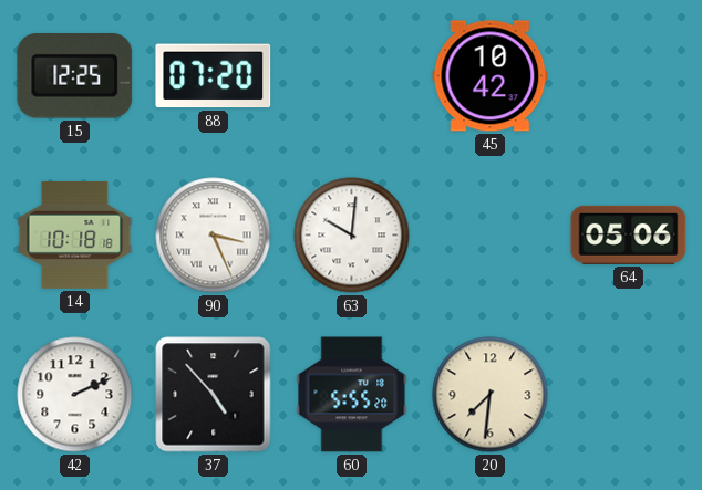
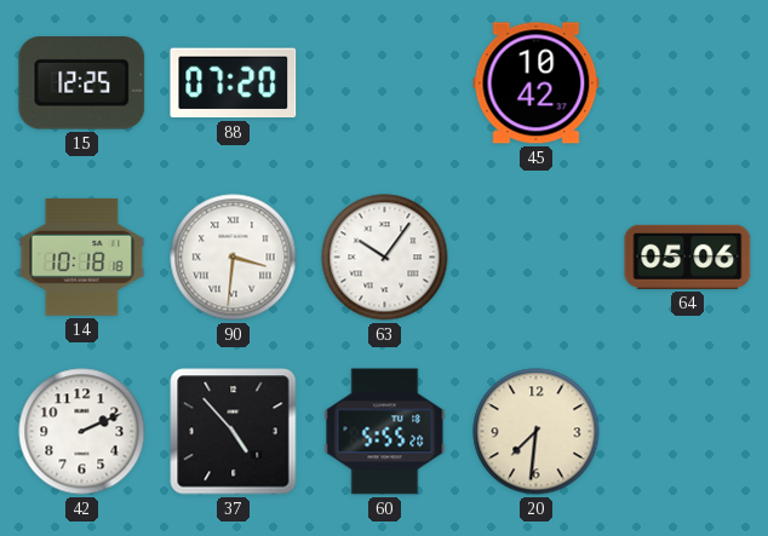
90: 3:26 -> 3:31
63: 10:01 -> 10:06
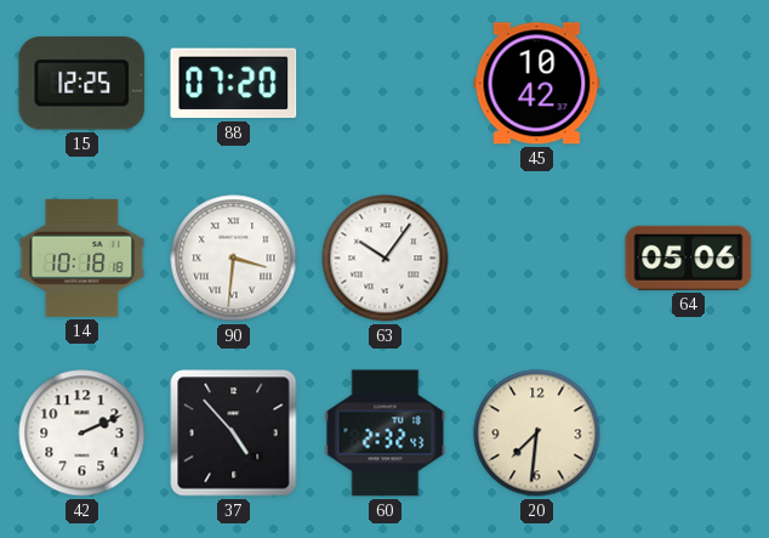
60: 5:55 -> 2:32
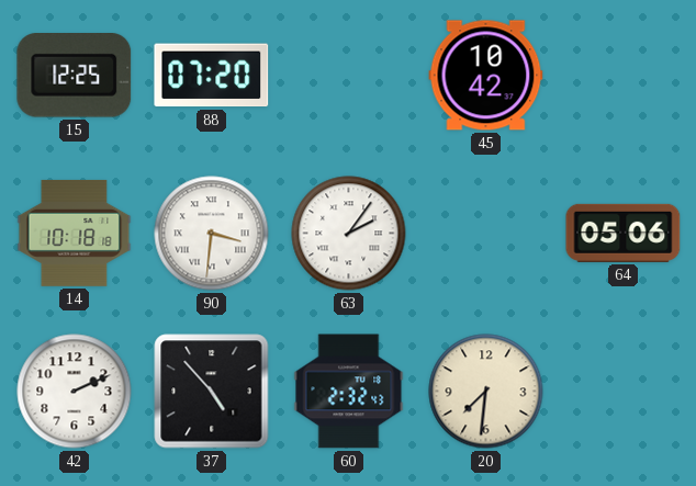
63: 10:06 -> 2:06
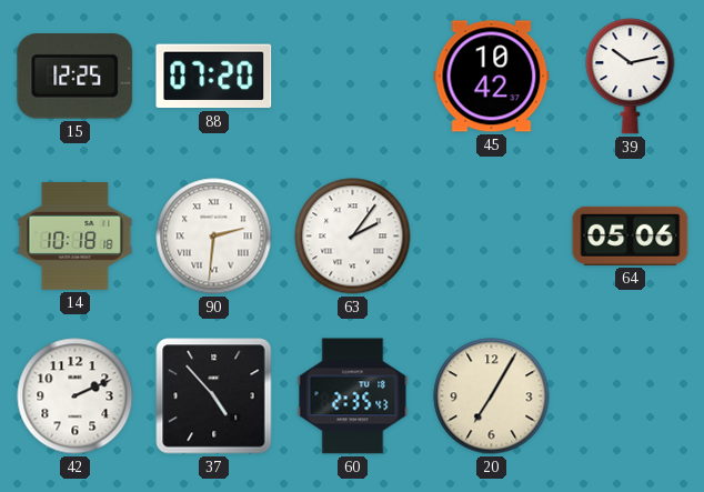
39: none -> 10:13
90: 3:31 -> 2:31
60: 2:32 -> 2:35
20: 7:31 -> 7:05
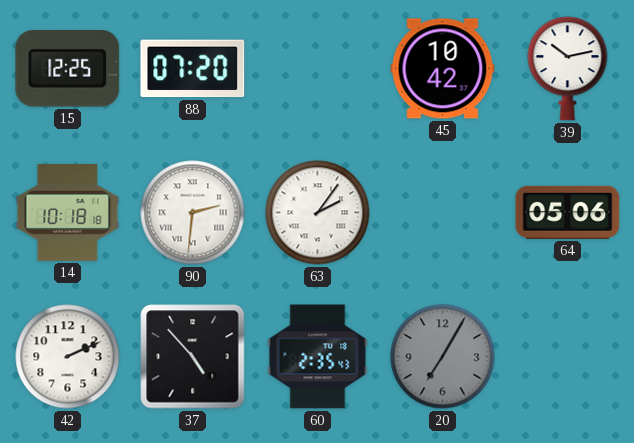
20 dial: cream -> grey
